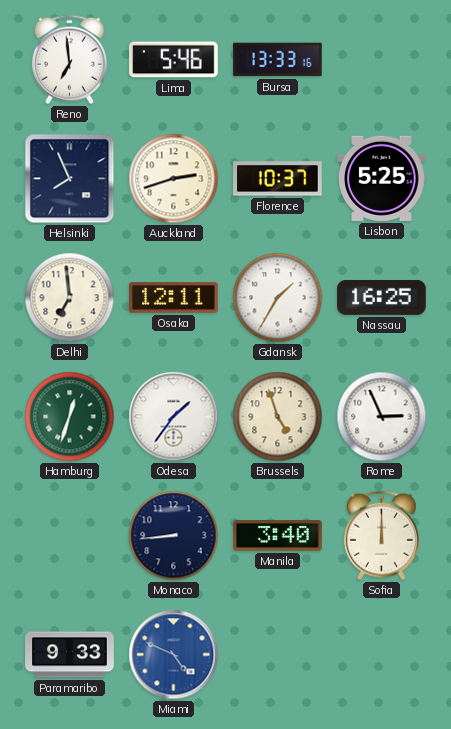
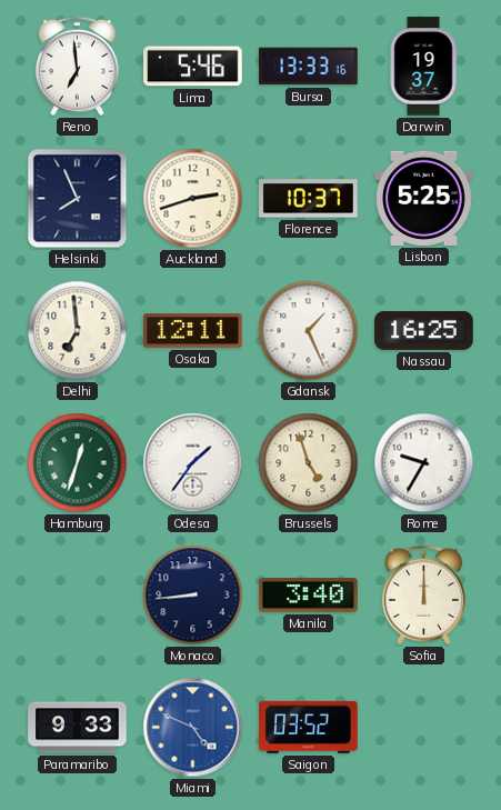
Darwin: none -> 19:37
Gdansk: 1:35 -> 1:26
Rome: 2:56 -> 9:35
Saigon: none -> 03:52
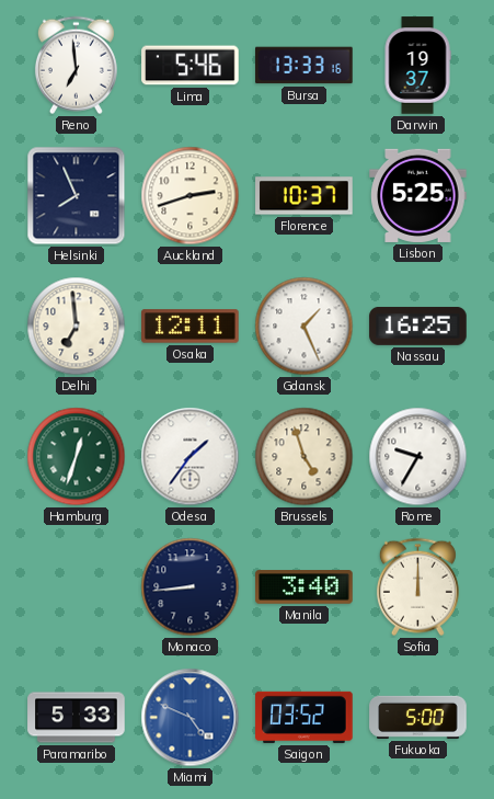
Paramaribo: 9:33 -> 5:33
Fukuoka: none -> 5:00
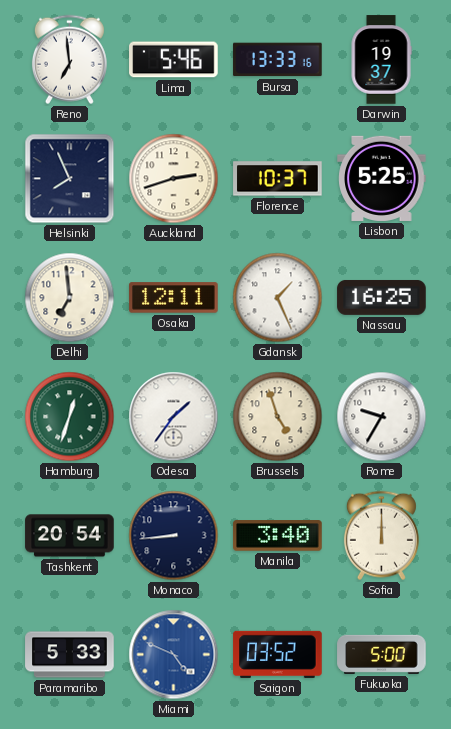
Tashkent: none -> 20:54
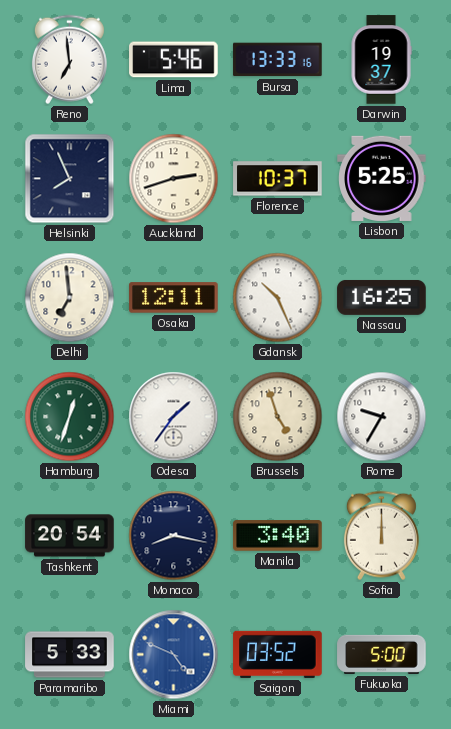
Gdansk: 1:26 -> 10:26
Monaco: 8:44 -> 8:17
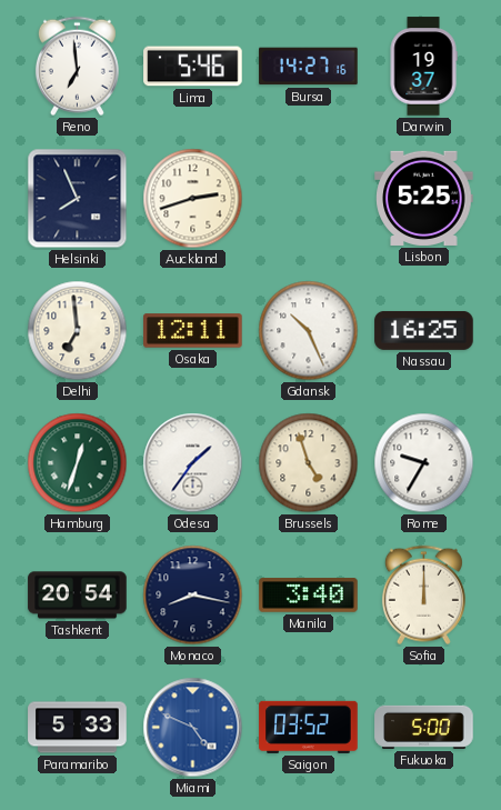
Bursa: 13:33 -> 14:27
Florence: 10:37 -> none
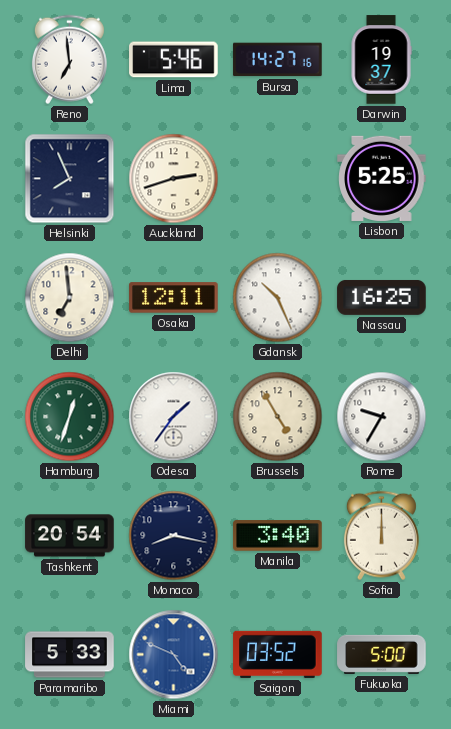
Brussels: 4:57 -> 4:55
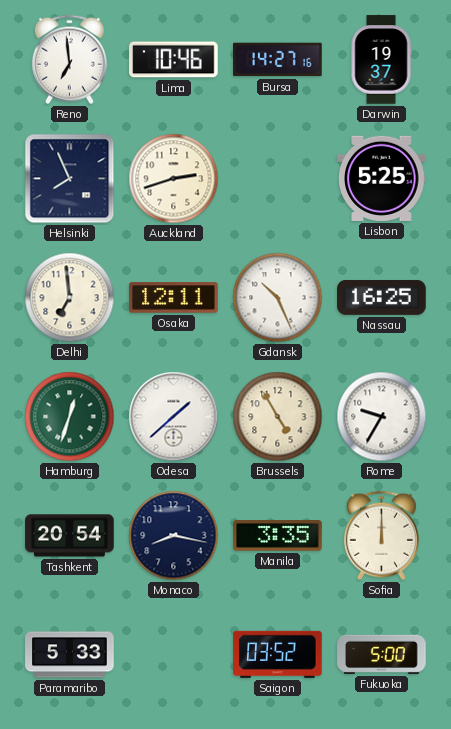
Lima: 5:46 -> 10:46
Odesa: 1:36 -> 1:38
Manila: 3:40 -> 3:35
Miami: 4:49 -> none
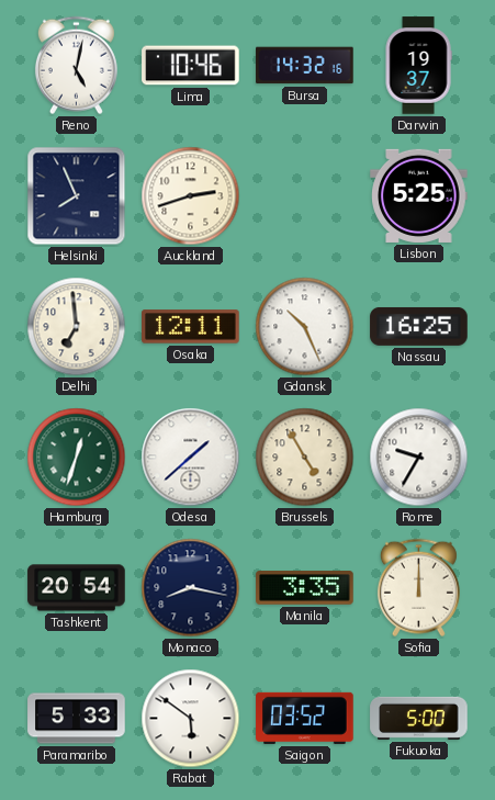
Reno: 6:59 -> 5:02
Bursa: 14:27 -> 14:32
Rabat: none -> 5:51
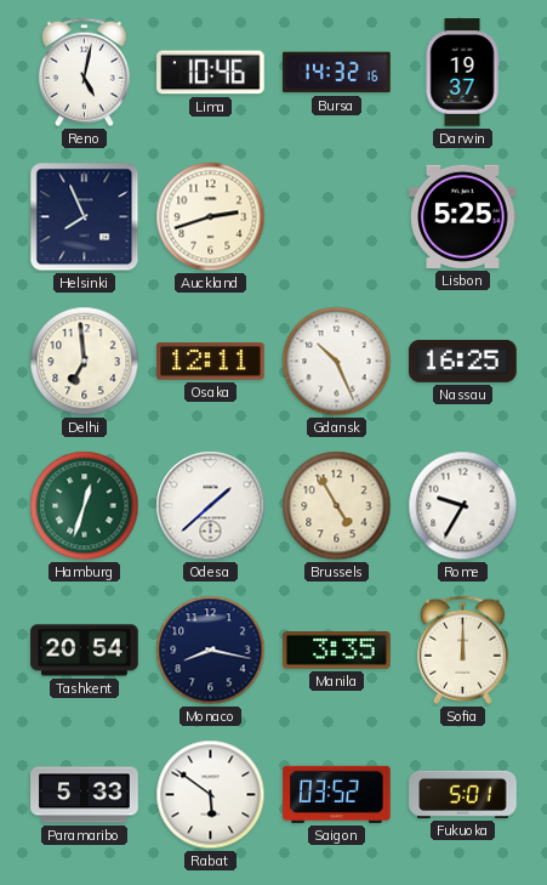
Fukuoka: 5:00 -> 5:01
